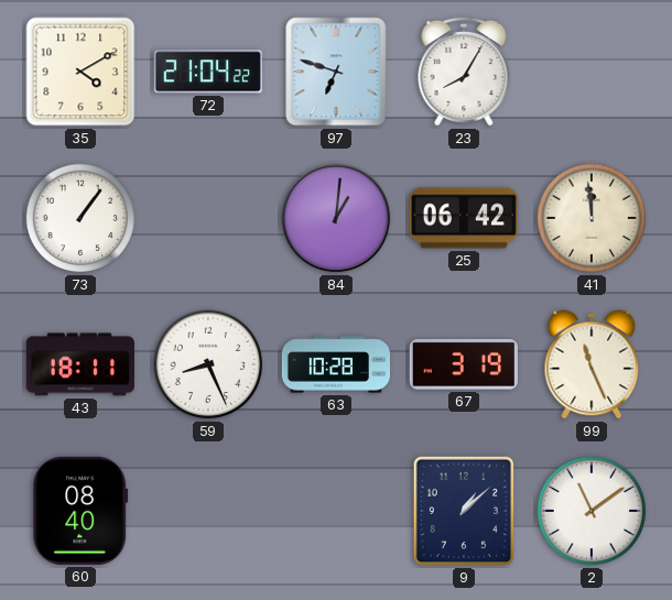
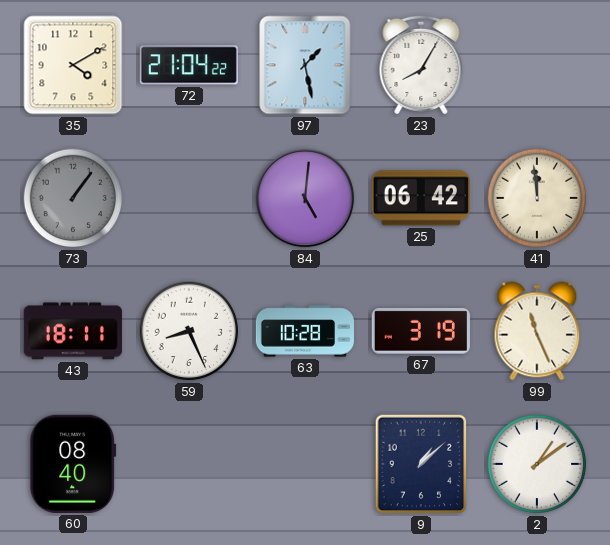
97: 6:48 -> 1:28
73 dial: white -> grey
84: 1:01 -> 5:01
2: 11:09 -> 1:09
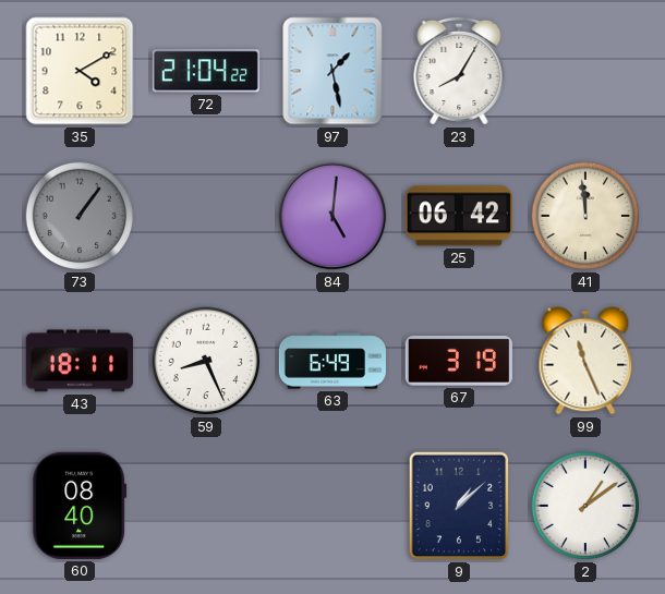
63: 10:28 -> 6:49
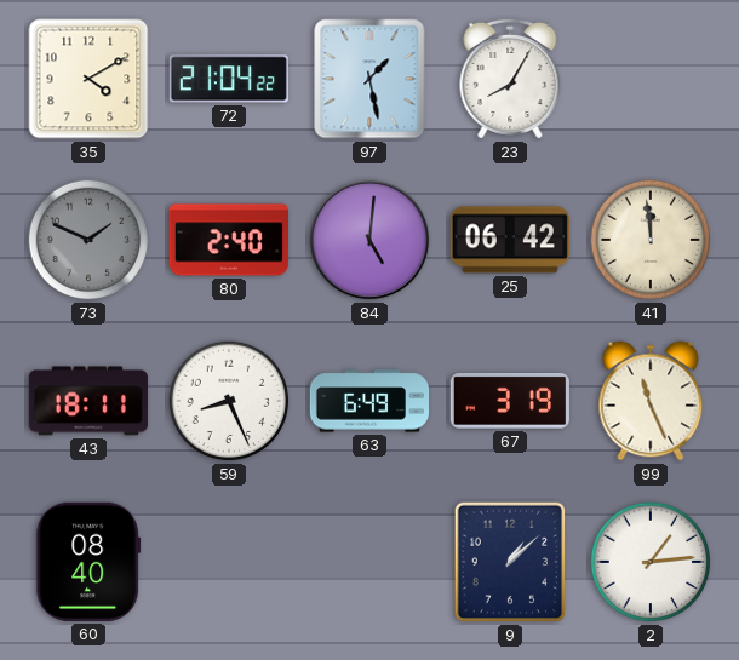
73: 1:06 -> 1:49
80: none -> 2:40
2: 1:09 -> 1:14
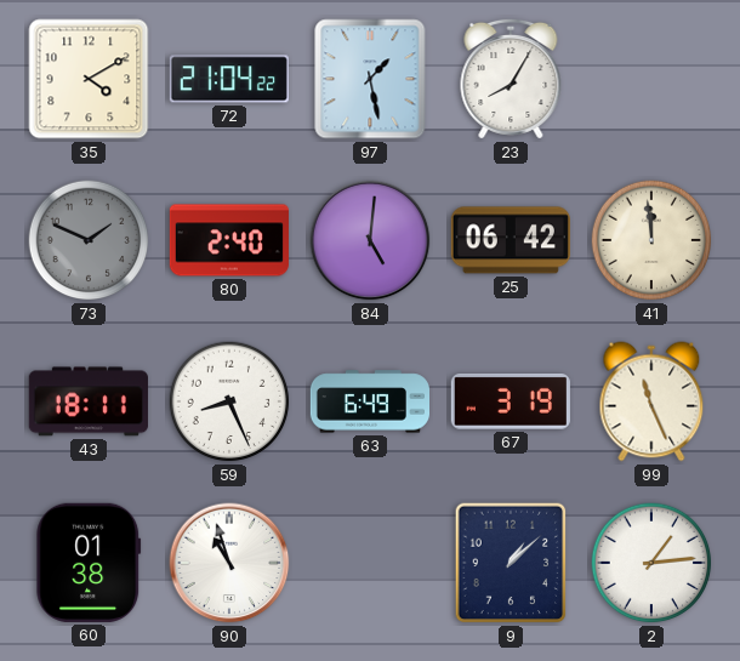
60: 08:40 -> 01:38
90: none -> 10:57
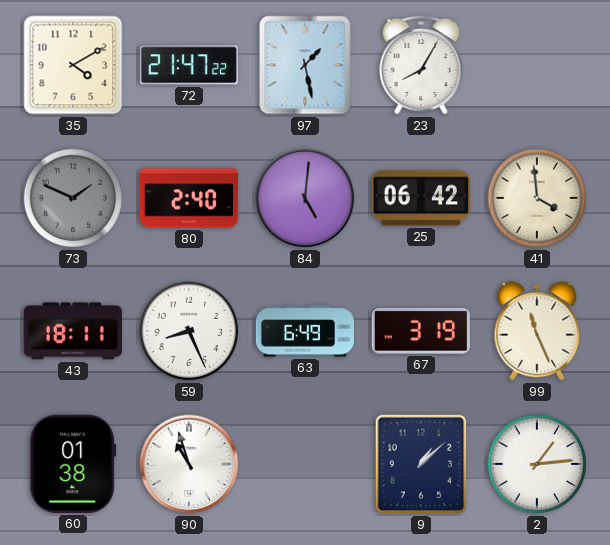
72: 21:04 -> 21:47
41: 11:59 -> 3:59
